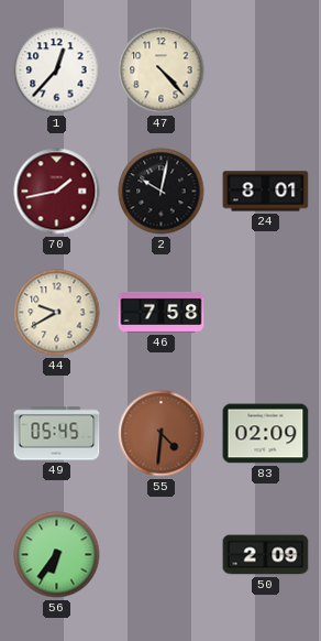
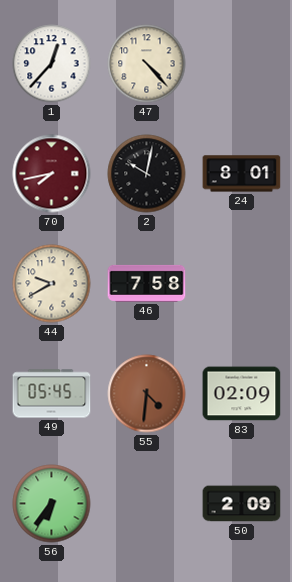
70: 1:43 -> 7:43
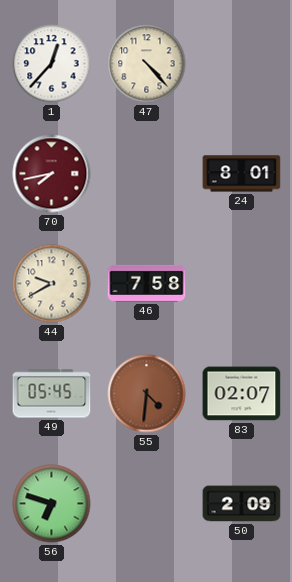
2: 10:02 -> none
83: 02:09 -> 02:07
56: 6:36 -> 6:48
